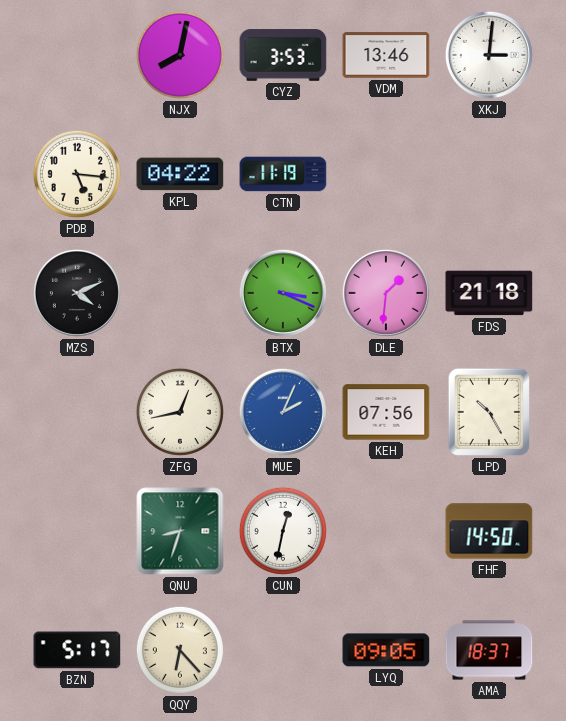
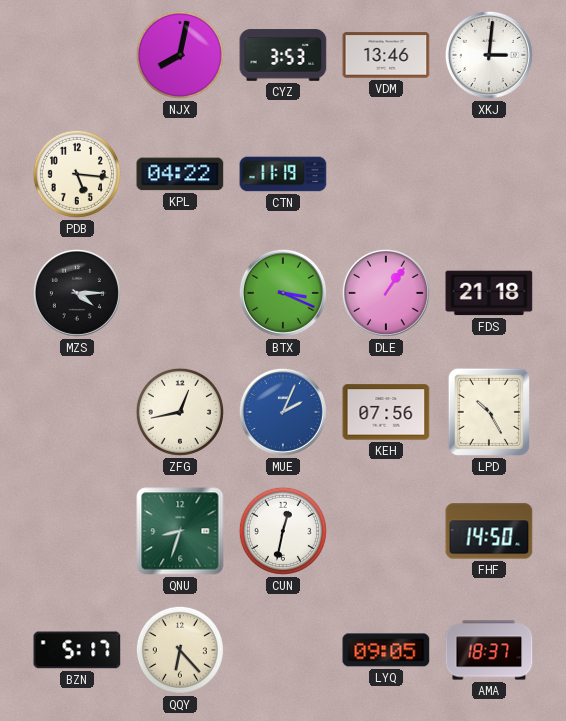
MZS: 4:11 -> 4:15
DLE: 1:31 -> 1:06
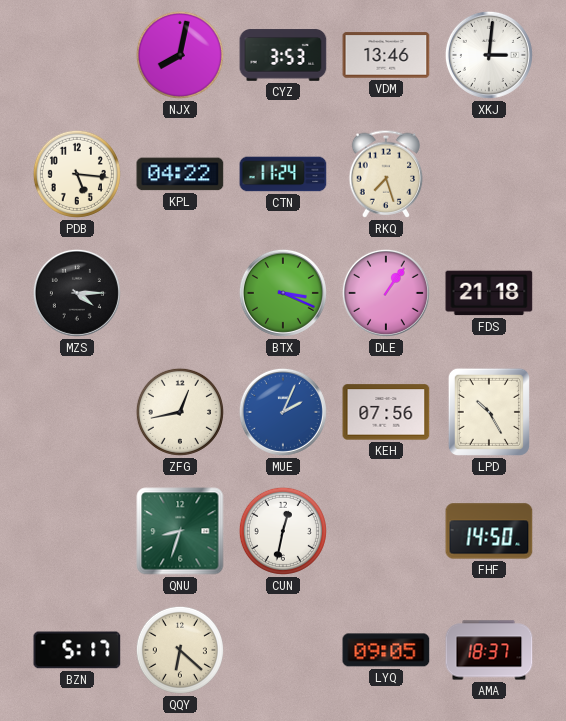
CTN: 11:19 -> 11:24
RKQ: none -> 7:27
QQY: 6:23 -> 6:22
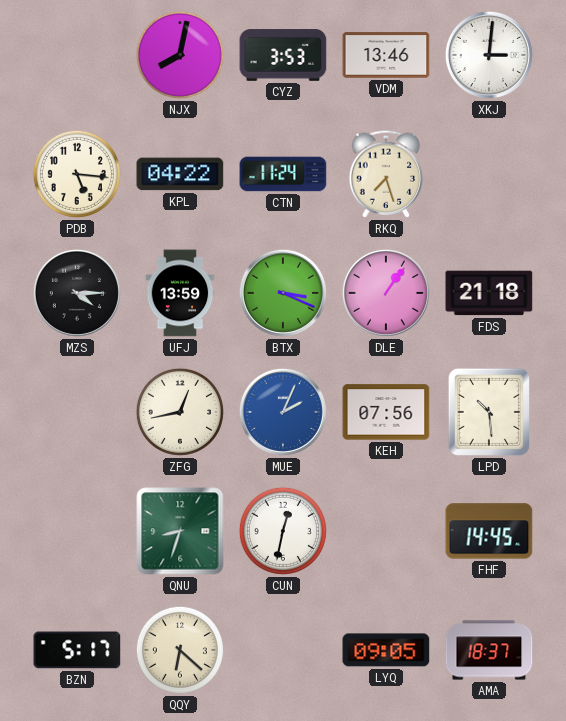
UFJ: none -> 13:59
LPD: 10:25 -> 10:29
FHF: 14:50 -> 14:45
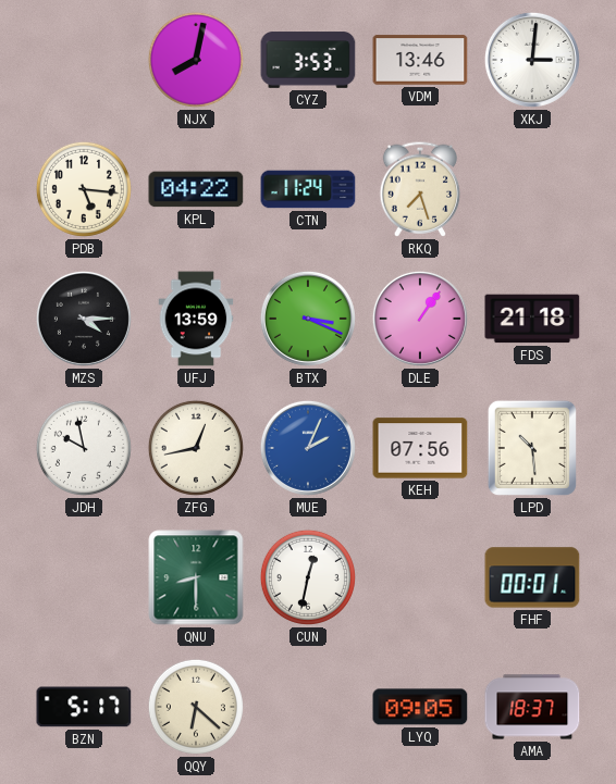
JDH: none -> 9:58
QNU: 8:33 -> 8:30
FHF: 14:45 -> 00:01
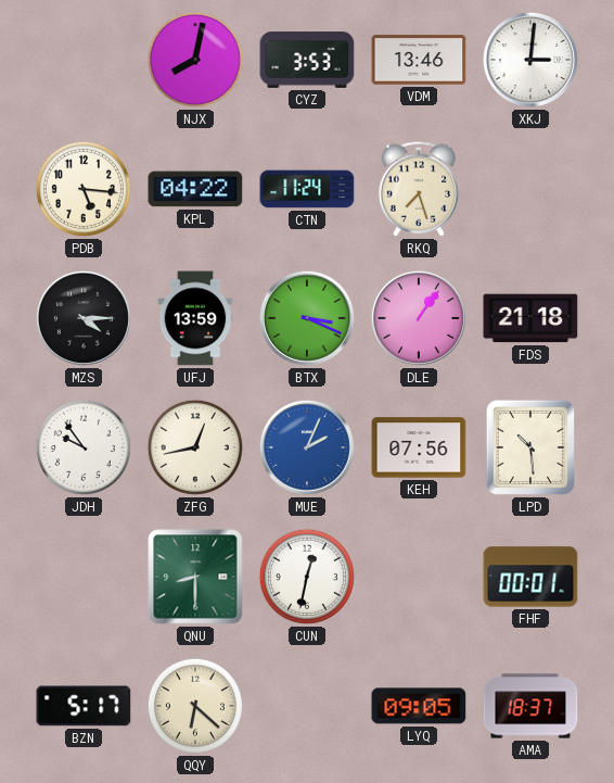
JDH: 9:58 -> 9:54
